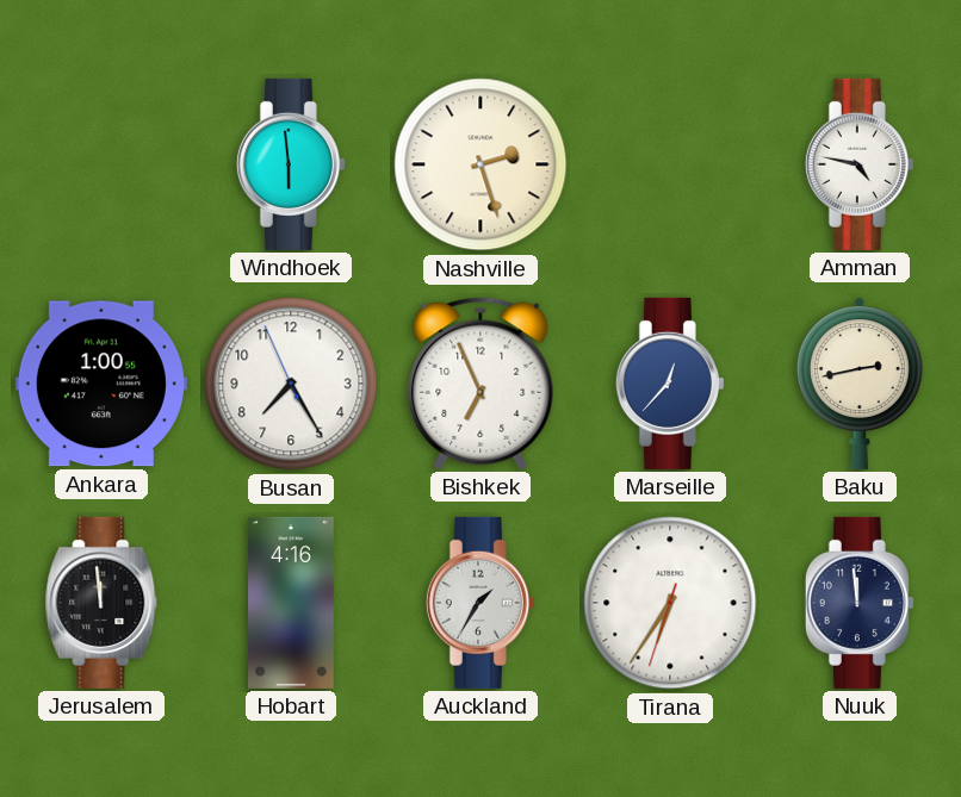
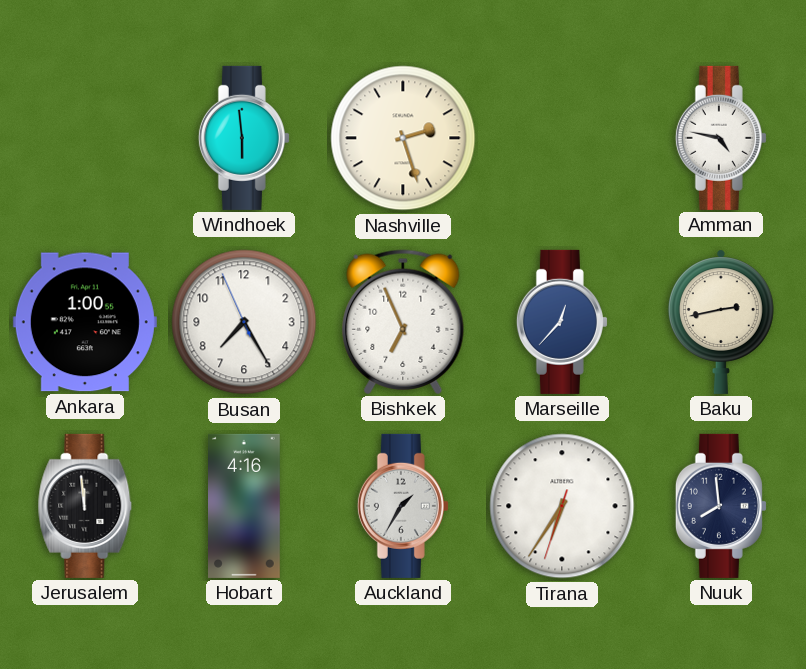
Nuuk: 11:59 -> 7:59
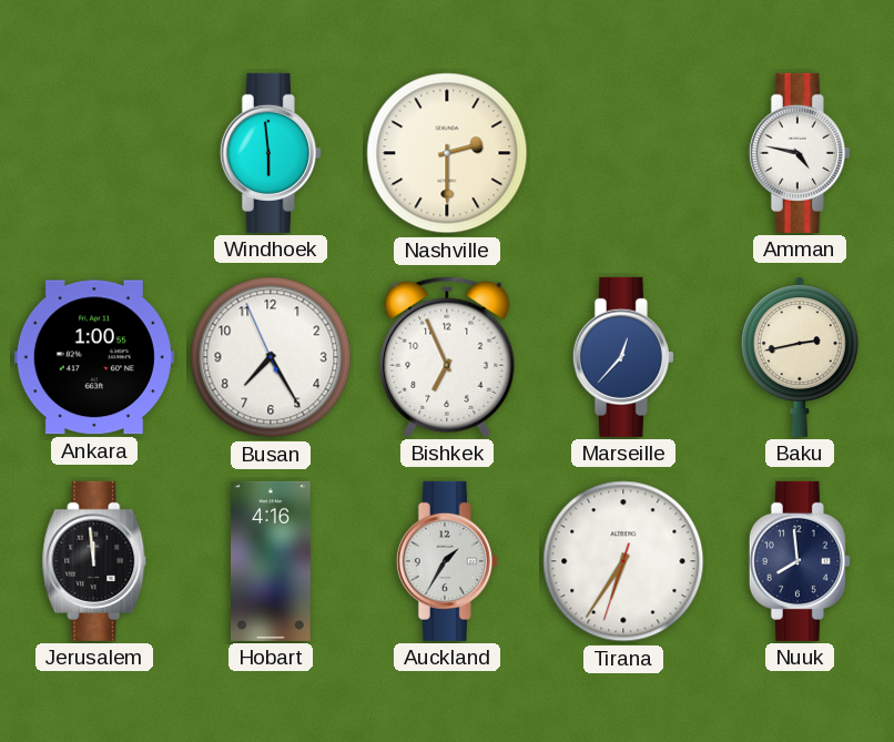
Nashville: 2:27 -> 2:30
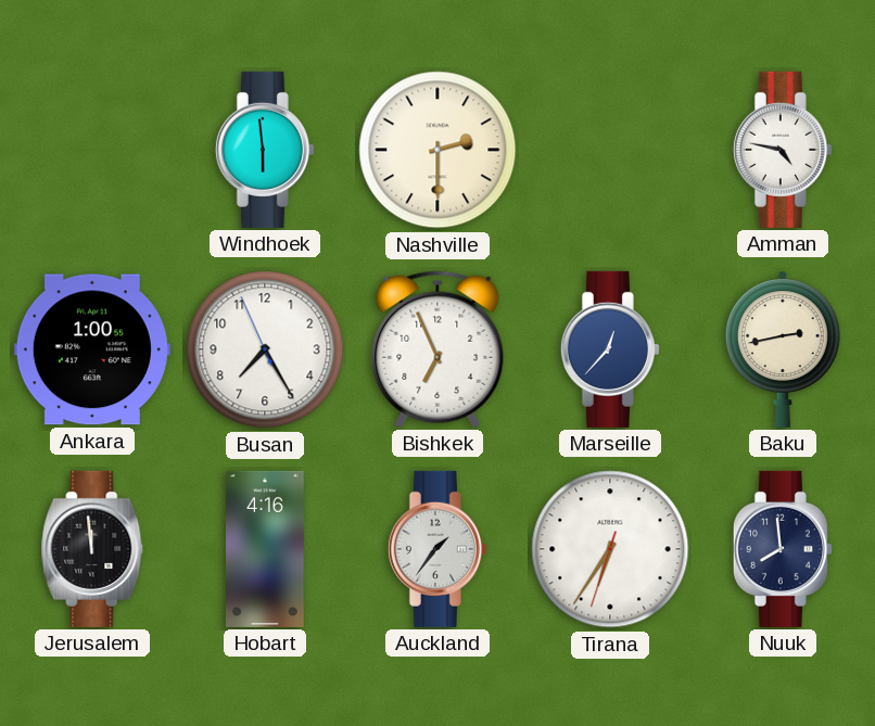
Auckland: 1:35 -> 1:36
